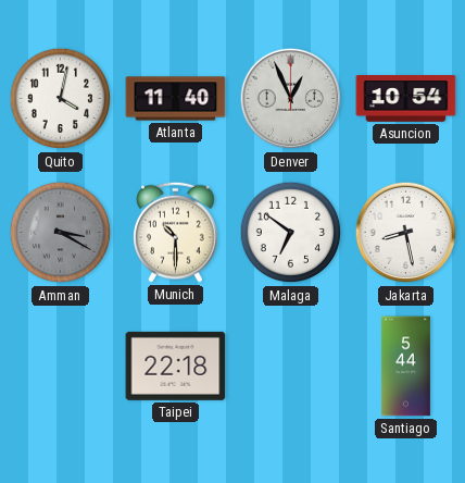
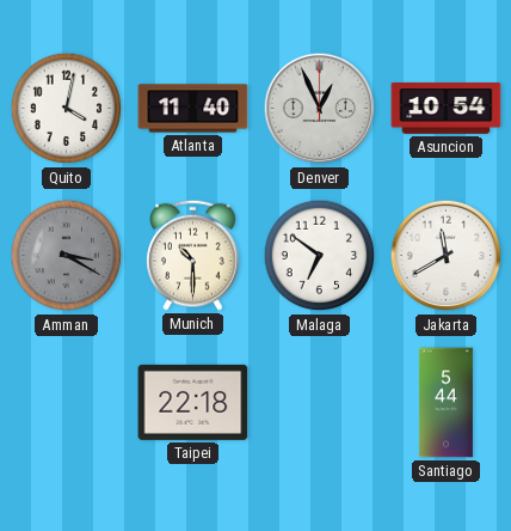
Jakarta: 8:28 -> 11:40
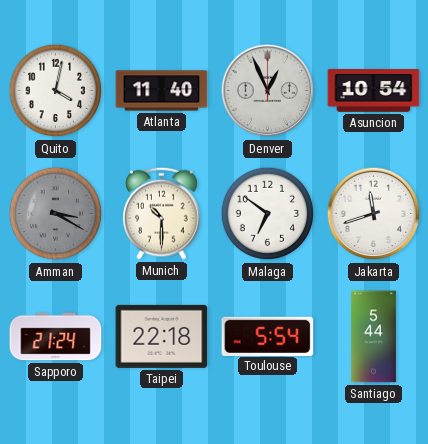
Jakarta: 11:40 -> 11:42
Sapporo: none -> 21:24
Toulouse: none -> 5:54
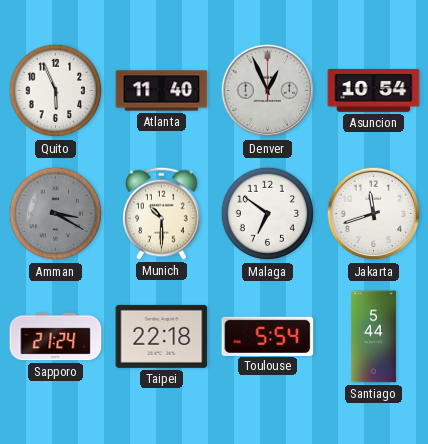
Quito: 4:02 -> 5:56
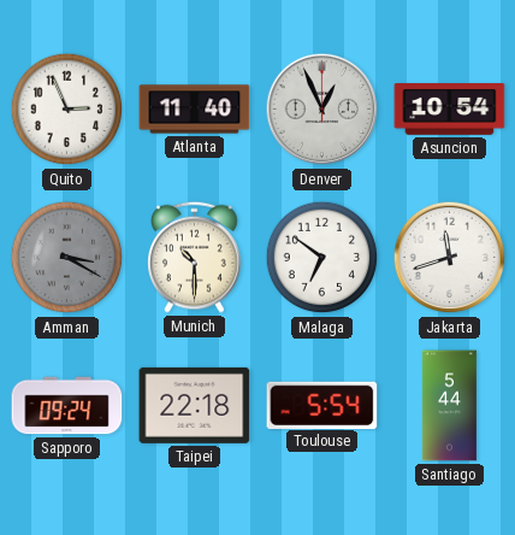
Quito: 5:56 -> 2:56
Sapporo: 21:24 -> 09:24
